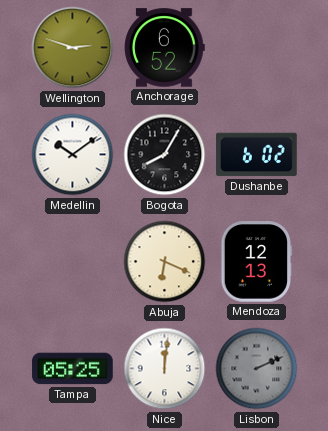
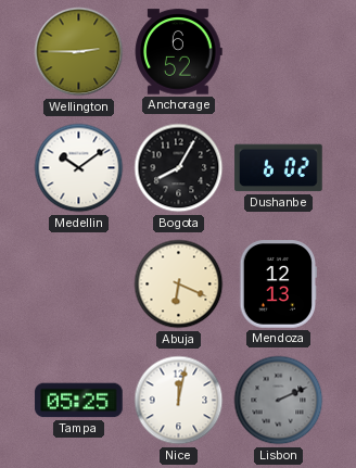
Wellington: 2:48 -> 2:45
Nice: 12:01 -> 12:02
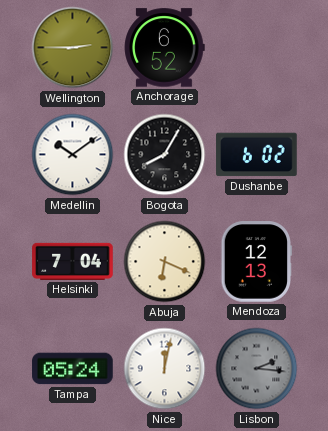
Helsinki: none -> 7:04
Tampa: 05:25 -> 05:24
Lisbon: 2:11 -> 2:16
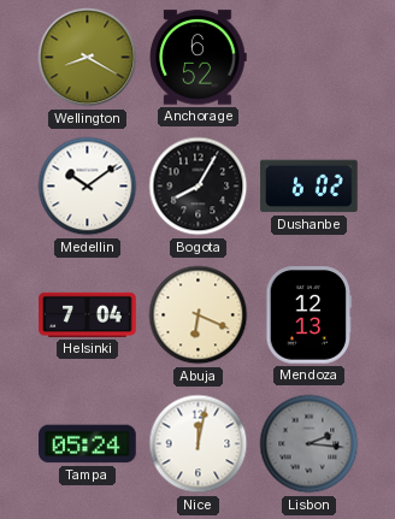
Wellington: 2:45 -> 8:20
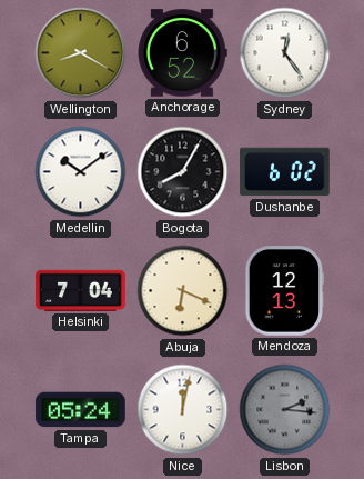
Sydney: none -> 12:24
